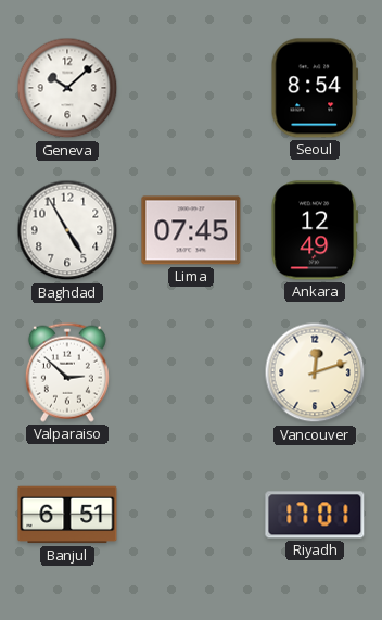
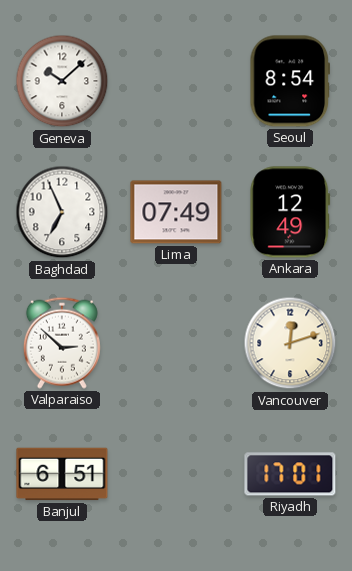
Baghdad: 4:55 -> 6:56
Lima: 07:45 -> 07:49
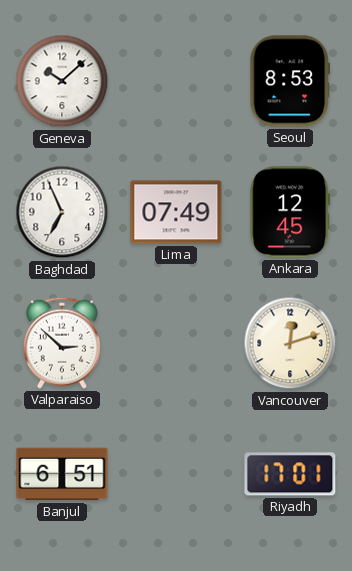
Seoul: 8:54 -> 8:53
Ankara: 12:49 -> 12:45
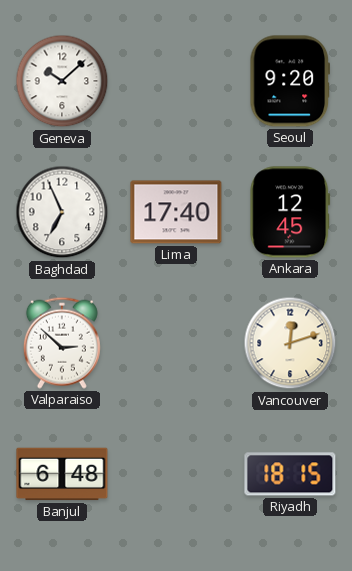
Seoul: 8:53 -> 9:20
Lima: 07:49 -> 17:40
Banjul: 6:51 -> 6:48
Riyadh: 17:01 -> 18:15
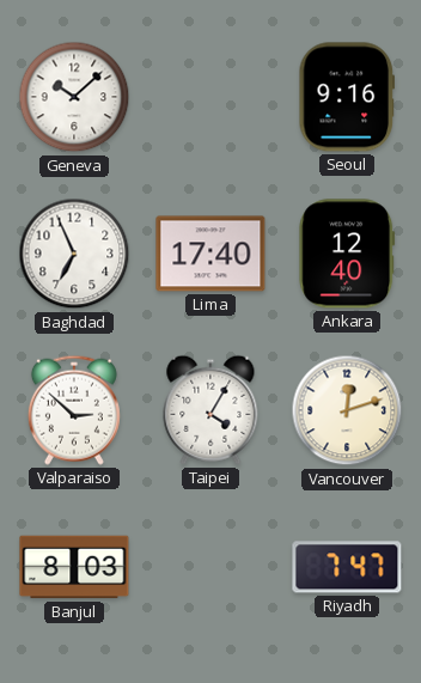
Seoul: 9:20 -> 9:16
Ankara: 12:45 -> 12:40
Taipei: none -> 4:05
Banjul: 6:48 -> 8:03
Riyadh: 18:15 -> 7:47
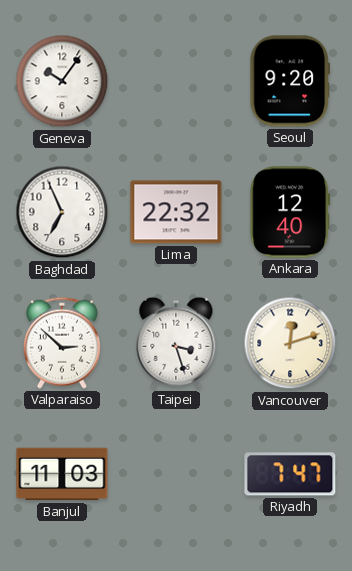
Geneva: 10:08 -> 10:06
Seoul: 9:16 -> 9:20
Lima: 17:40 -> 22:32
Taipei: 4:05 -> 3:27
Banjul: 8:03 -> 11:03
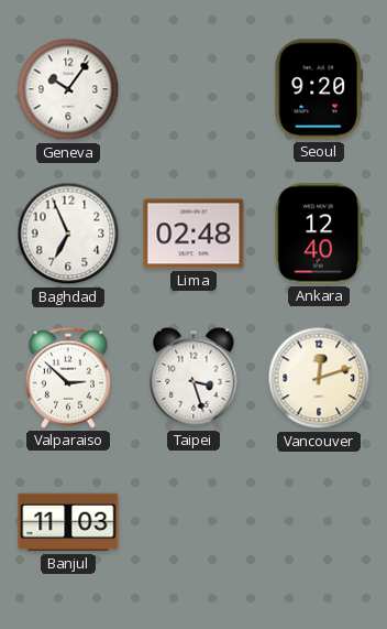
Lima: 22:32 -> 02:48
Riyadh: 7:47 -> none
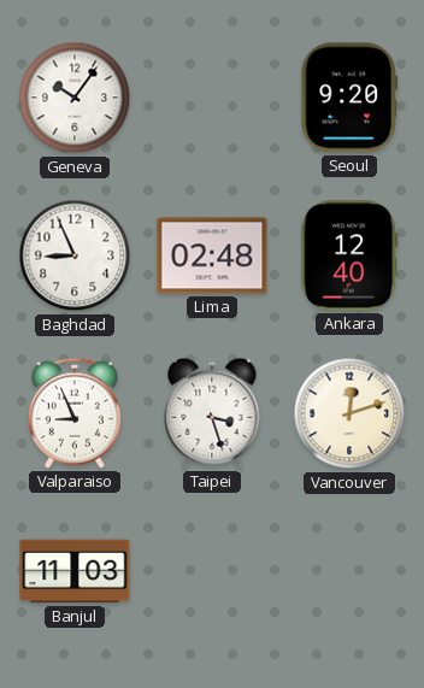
Baghdad: 6:56 -> 8:56
Valparaiso: 2:52 -> 8:56
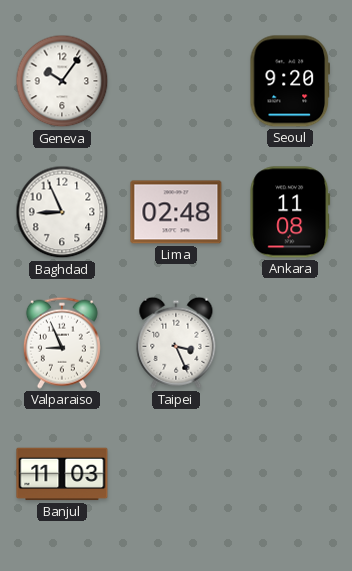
Ankara: 12:40 -> 11:08
Taipei: 3:27 -> 3:26
Vancouver: 12:12 -> none
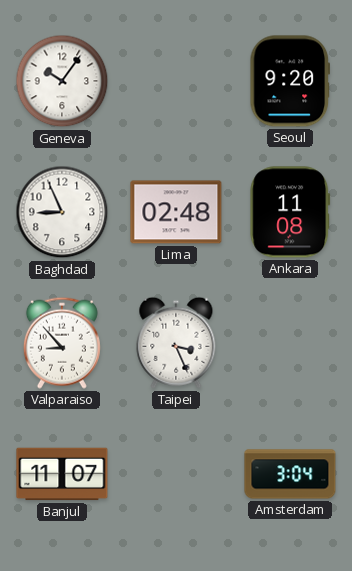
Valparaiso: 8:56 -> 8:53
Banjul: 11:03 -> 11:07
Amsterdam: none -> 3:04
